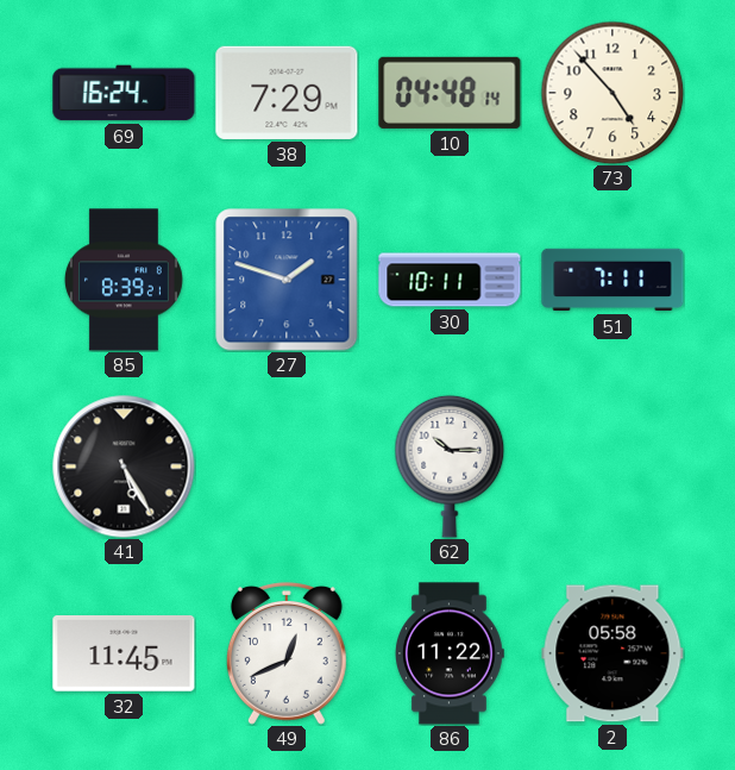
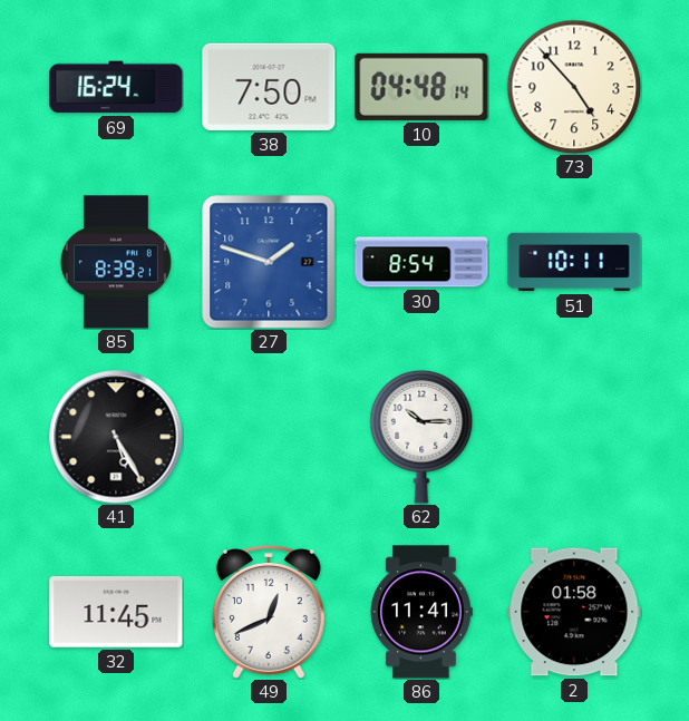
38: 7:29 -> 7:50
30: 10:11 -> 8:54
51: 7:11 -> 10:11
86: 11:22 -> 11:41
2: 05:58 -> 01:58
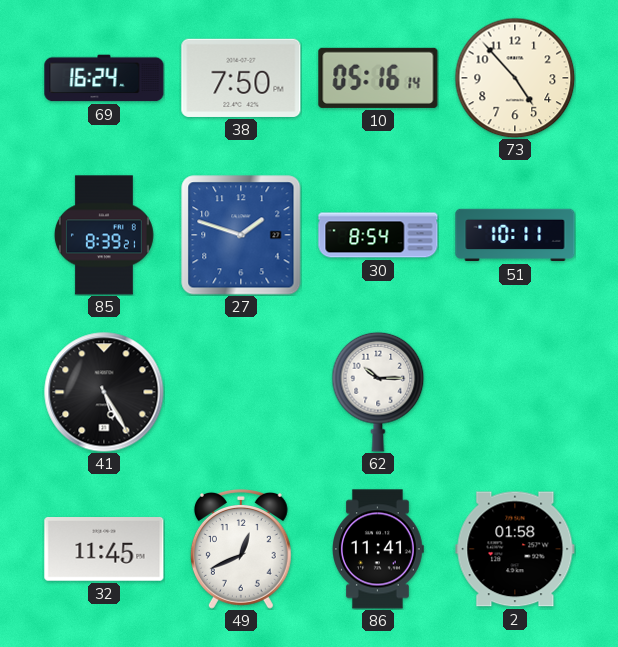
10: 04:48 -> 05:16
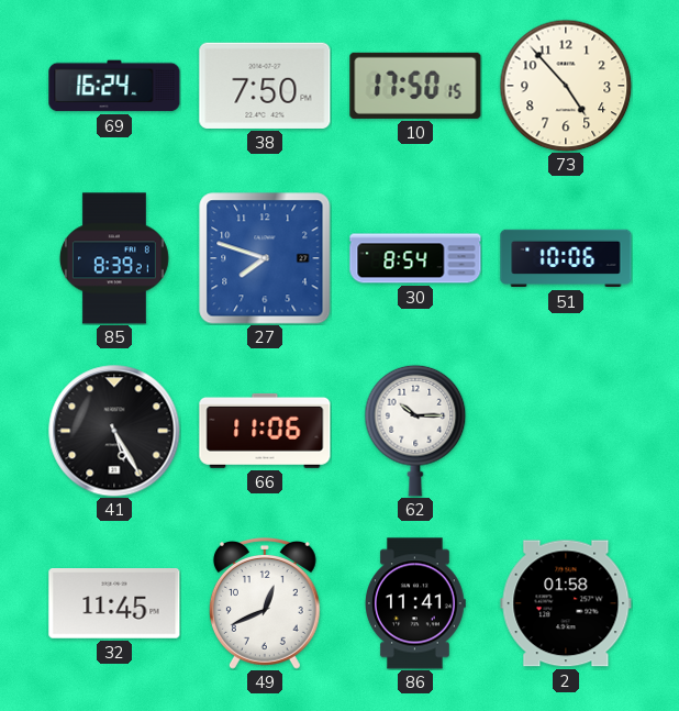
10: 05:16 -> 17:50
27: 1:48 -> 7:48
51: 10:11 -> 10:06
66: none -> 11:06
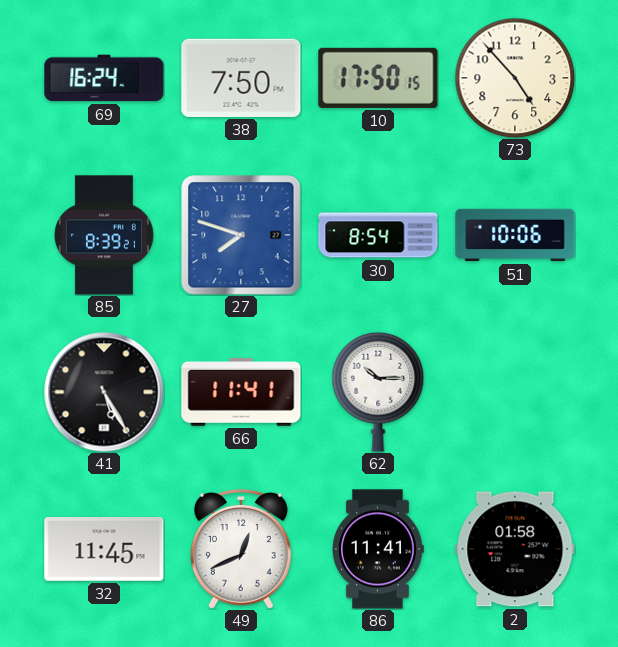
66: 11:06 -> 11:41
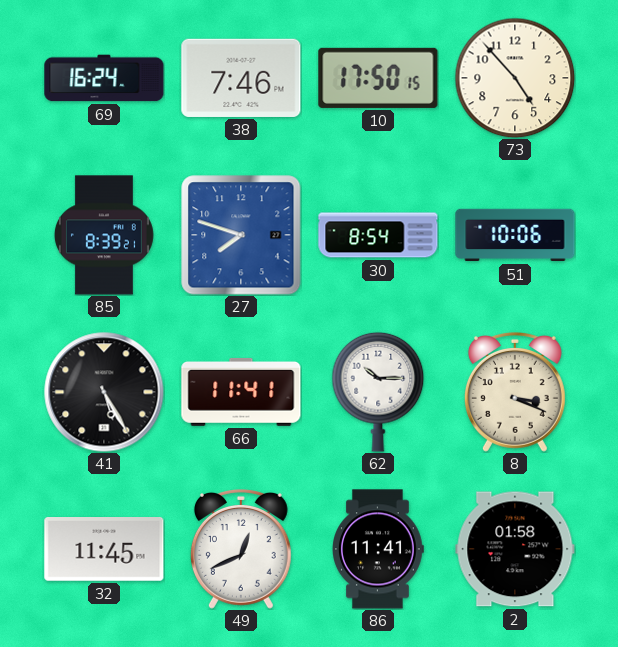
38: 7:50 -> 7:46
8: none -> 3:19
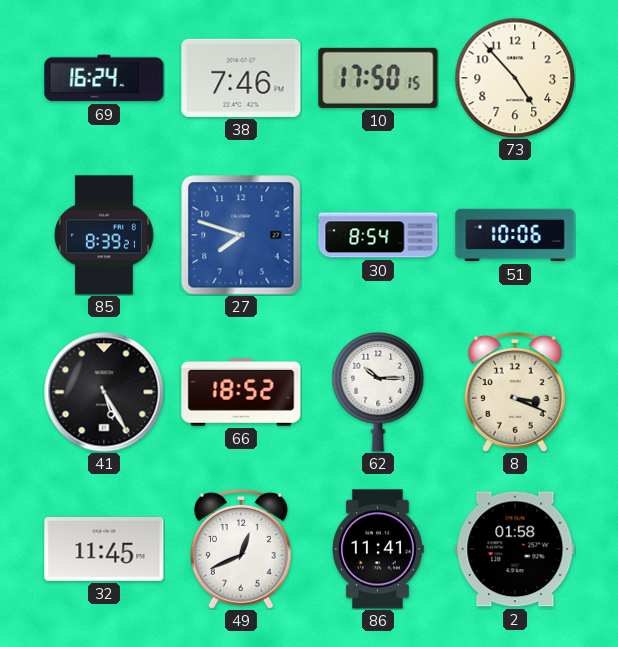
66: 11:41 -> 18:52
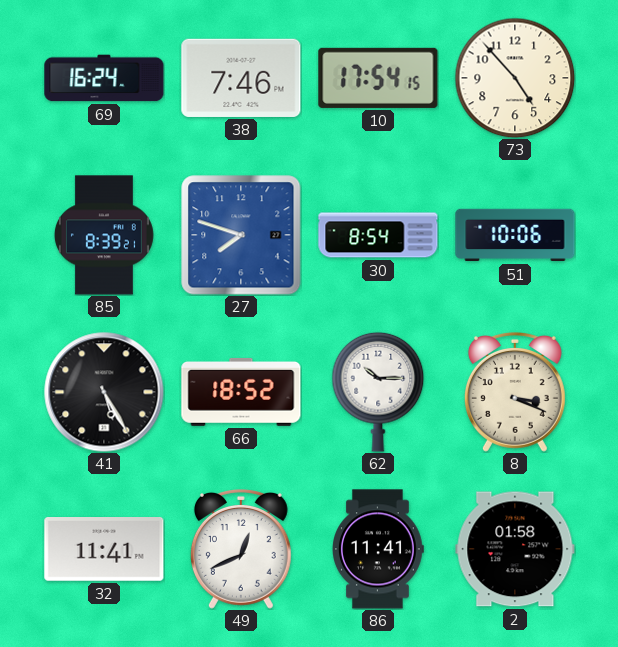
10: 17:50 -> 17:54
32: 11:45 -> 11:41
